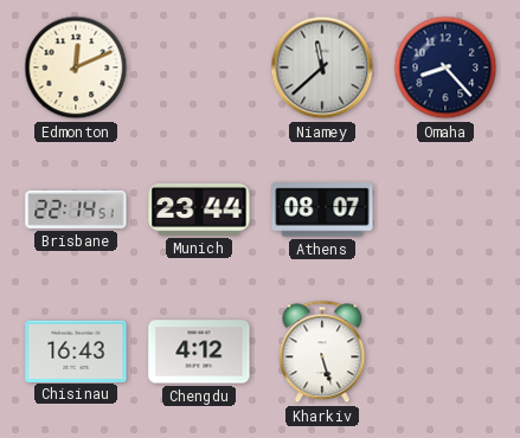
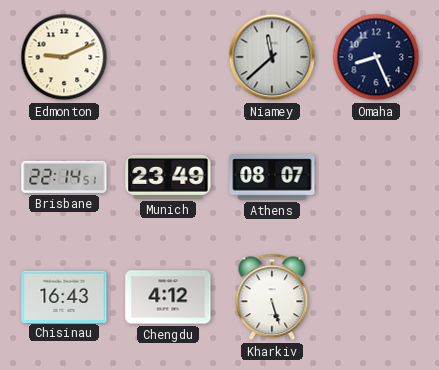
Edmonton: 12:11 -> 9:11
Omaha: 8:23 -> 8:26
Munich: 23:44 -> 23:49
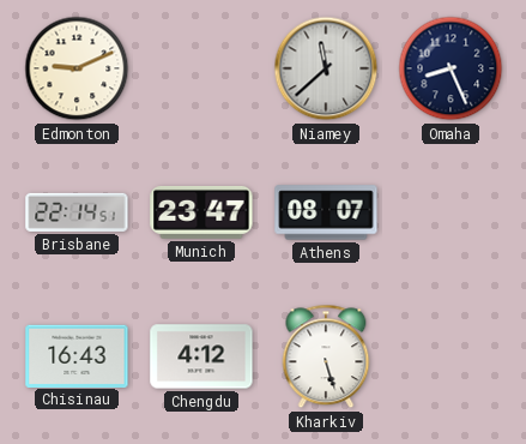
Munich: 23:49 -> 23:47
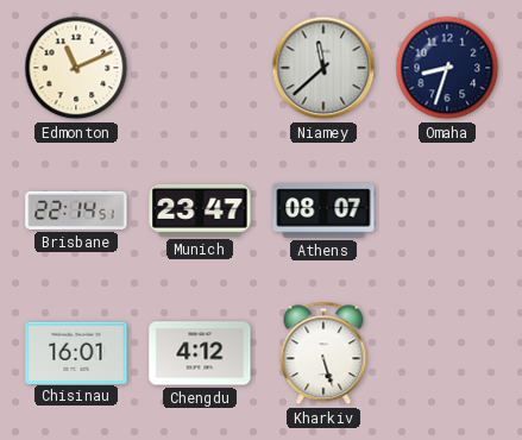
Edmonton: 9:11 -> 11:11
Omaha: 8:26 -> 8:33
Chisinau: 16:43 -> 16:01
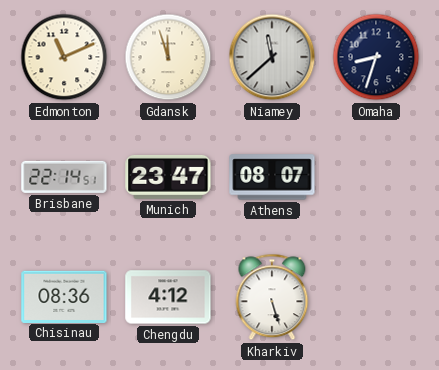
Gdansk: none -> 11:57
Chisinau: 16:01 -> 08:36
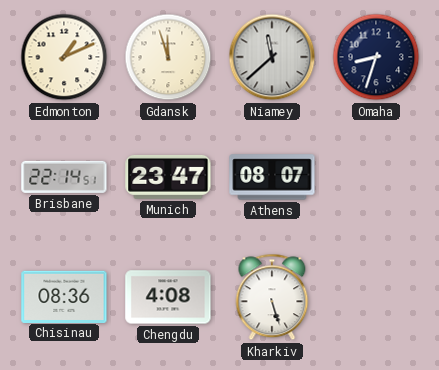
Edmonton: 11:11 -> 1:11
Chengdu: 4:12 -> 4:08
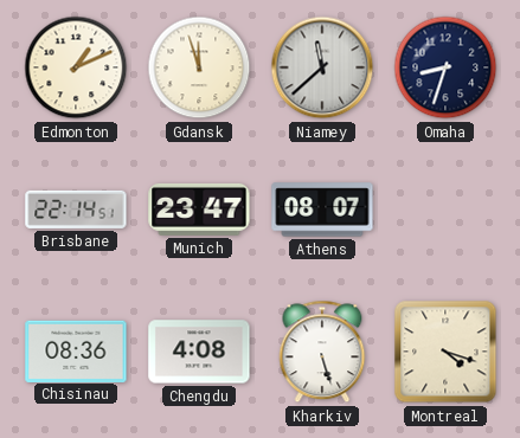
Montreal: none -> 4:18
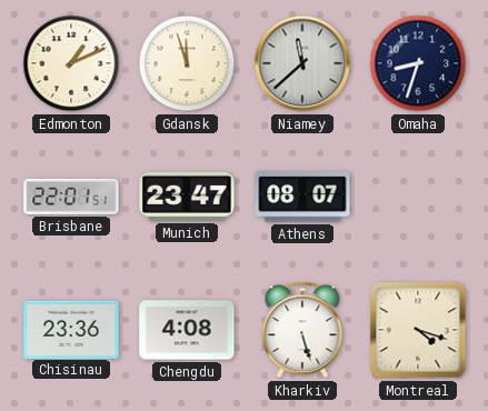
Brisbane: 22:14 -> 22:01
Chisinau: 08:36 -> 23:36
